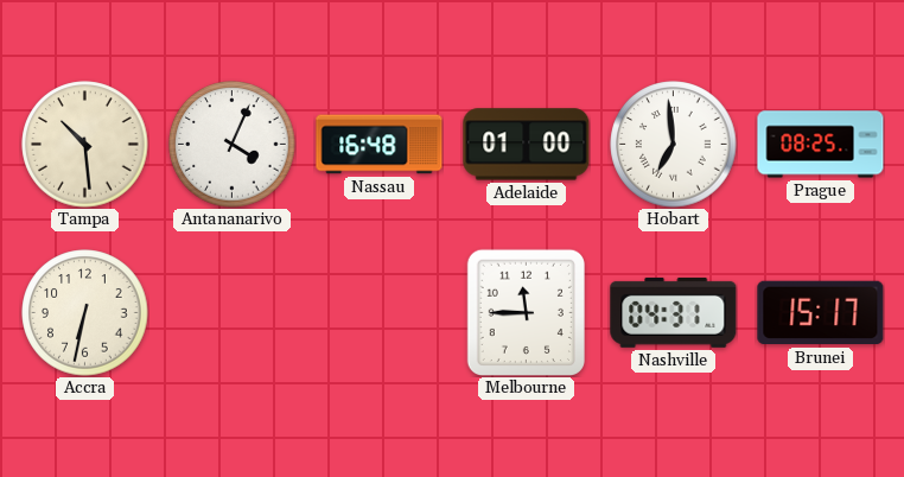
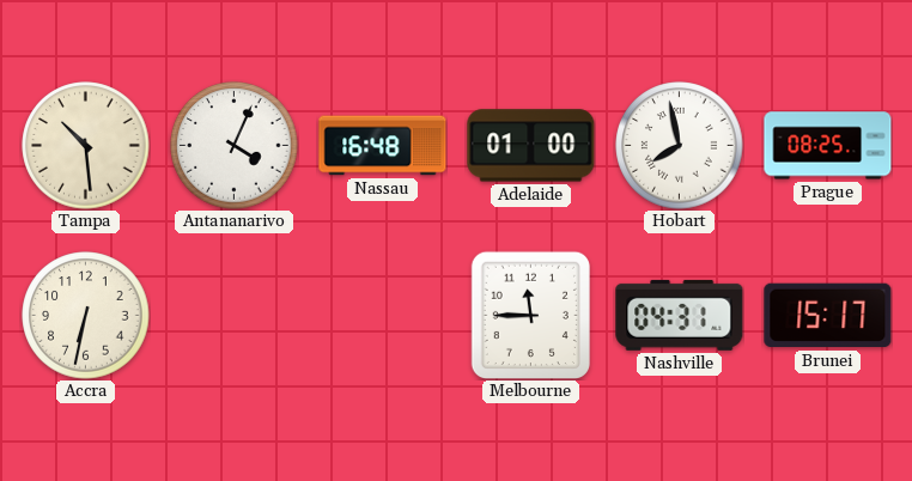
Hobart: 6:59 -> 7:58
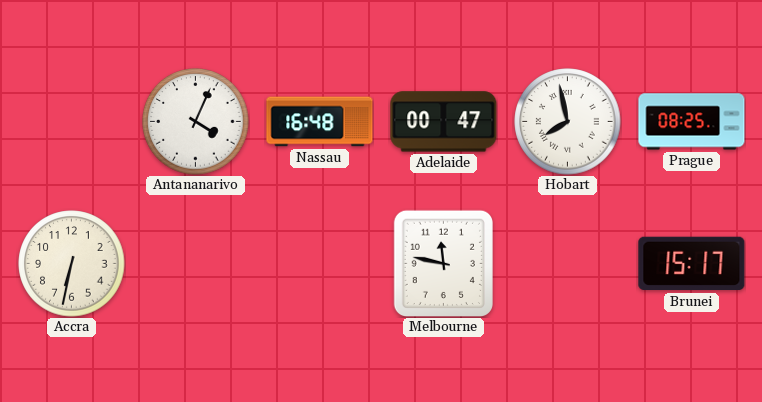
Tampa: 10:29 -> none
Adelaide: 01:00 -> 00:47
Melbourne: 11:45 -> 11:47
Nashville: 04:31 -> none
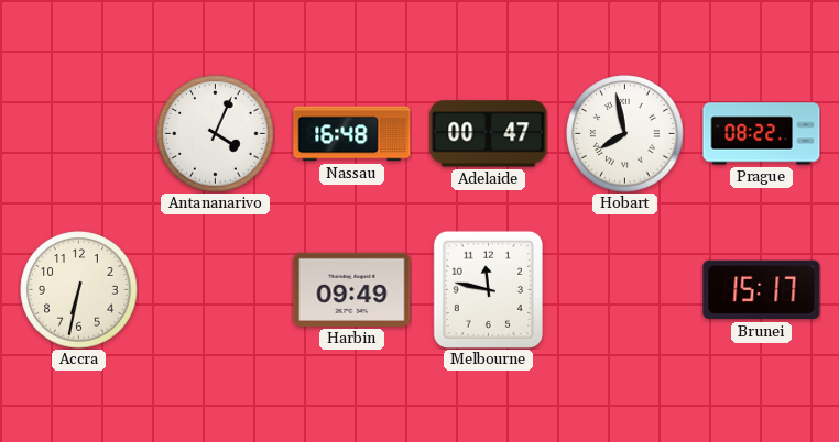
Prague: 08:25 -> 08:22
Harbin: none -> 09:49
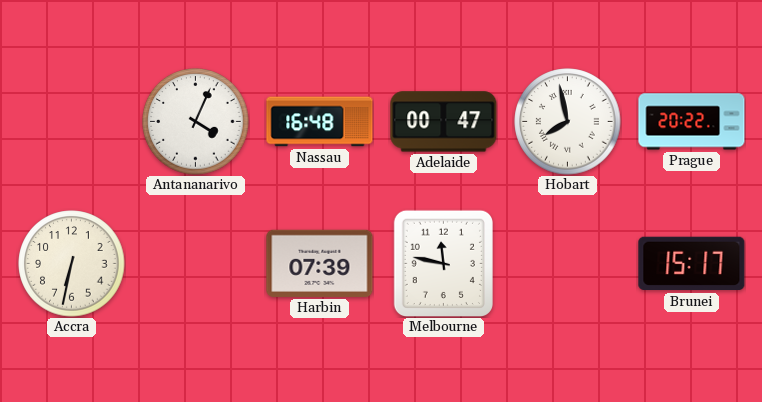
Prague: 08:22 -> 20:22
Harbin: 09:49 -> 07:39
